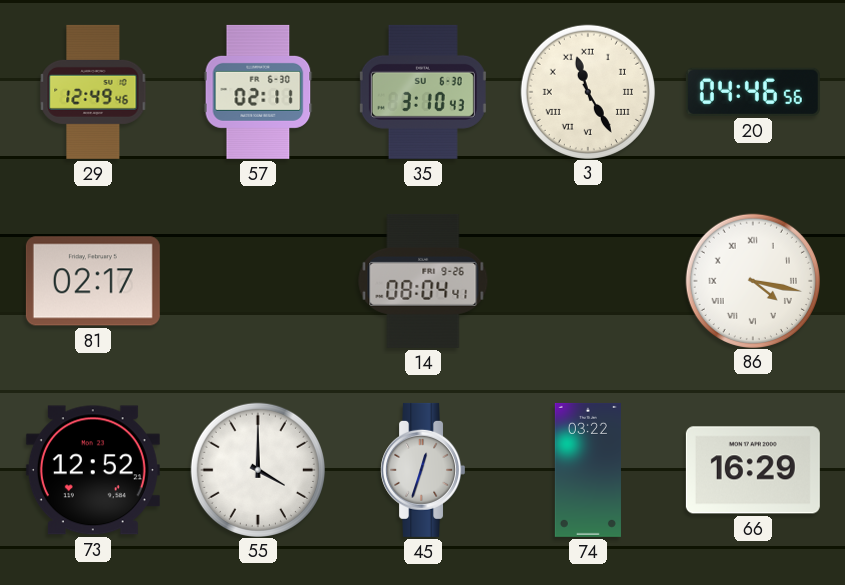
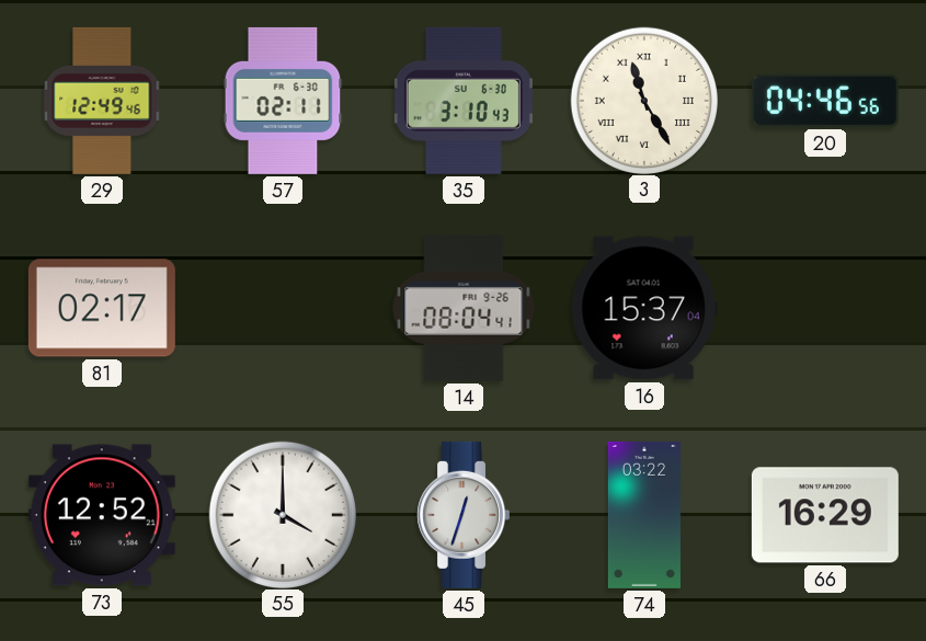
16: none -> 15:37
86: 4:17 -> none
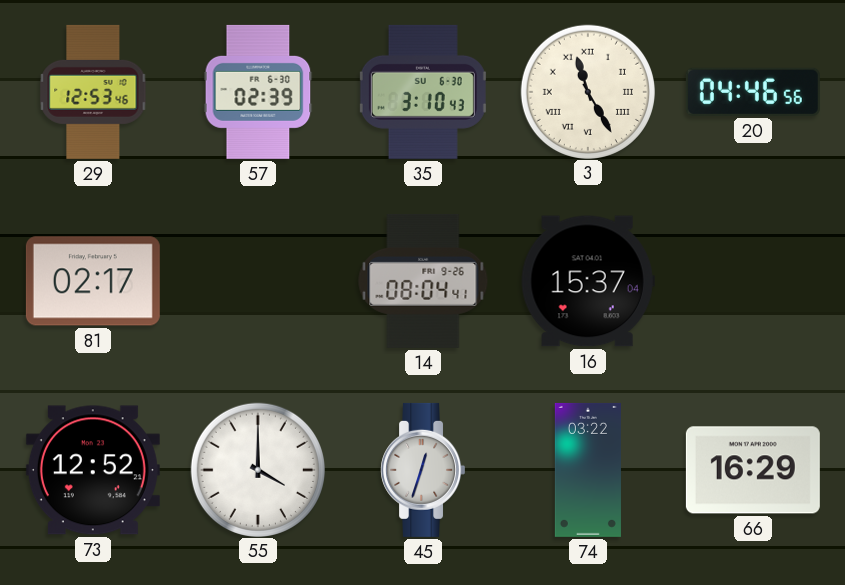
29: 12:49 -> 12:53
57: 02:11 -> 02:39
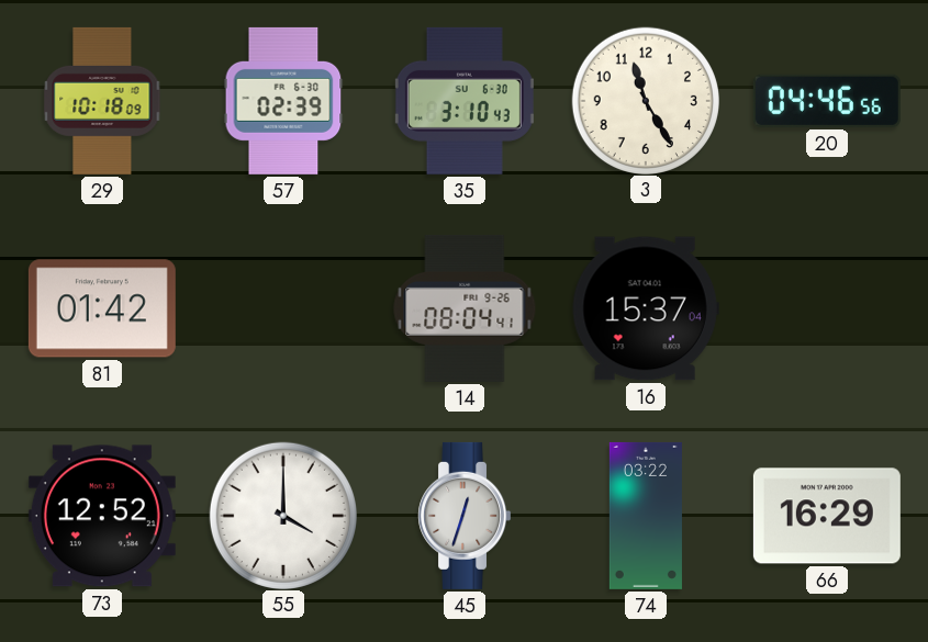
29: 12:53 -> 10:18
3 numerals: Roman -> Arabic
81: 02:17 -> 01:42
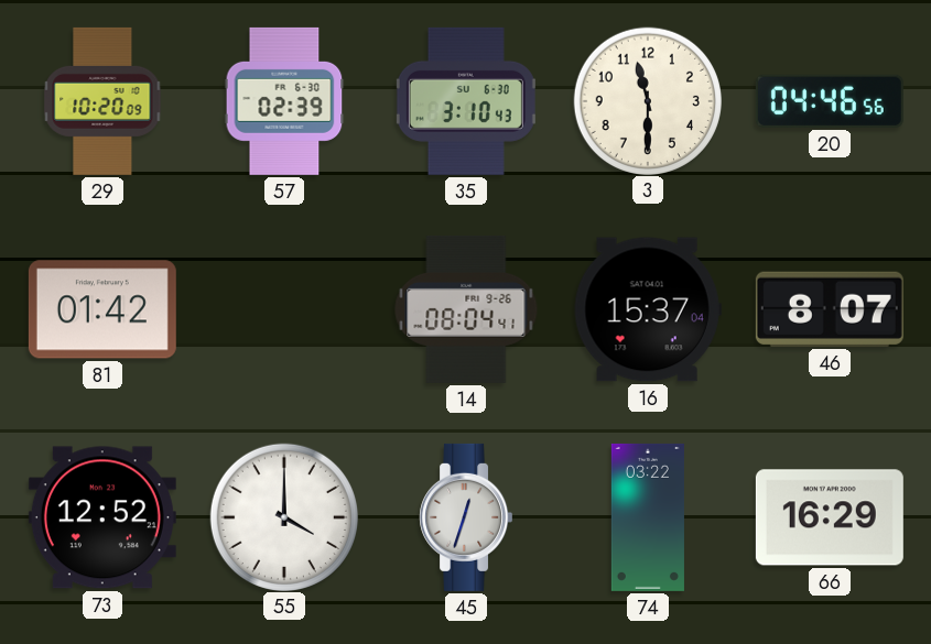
29: 10:18 -> 10:20
3: 11:25 -> 11:30
46: none -> 8:07
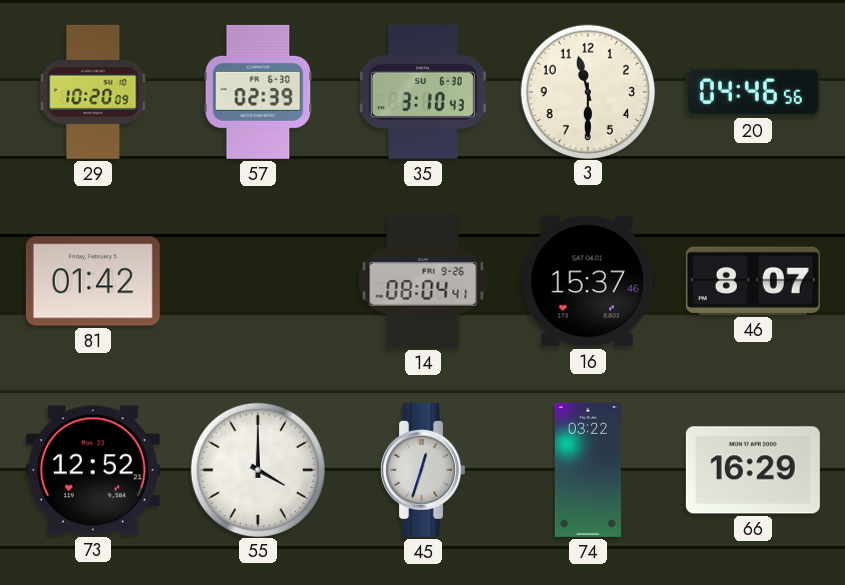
16: 15:37:04 -> 15:37:46
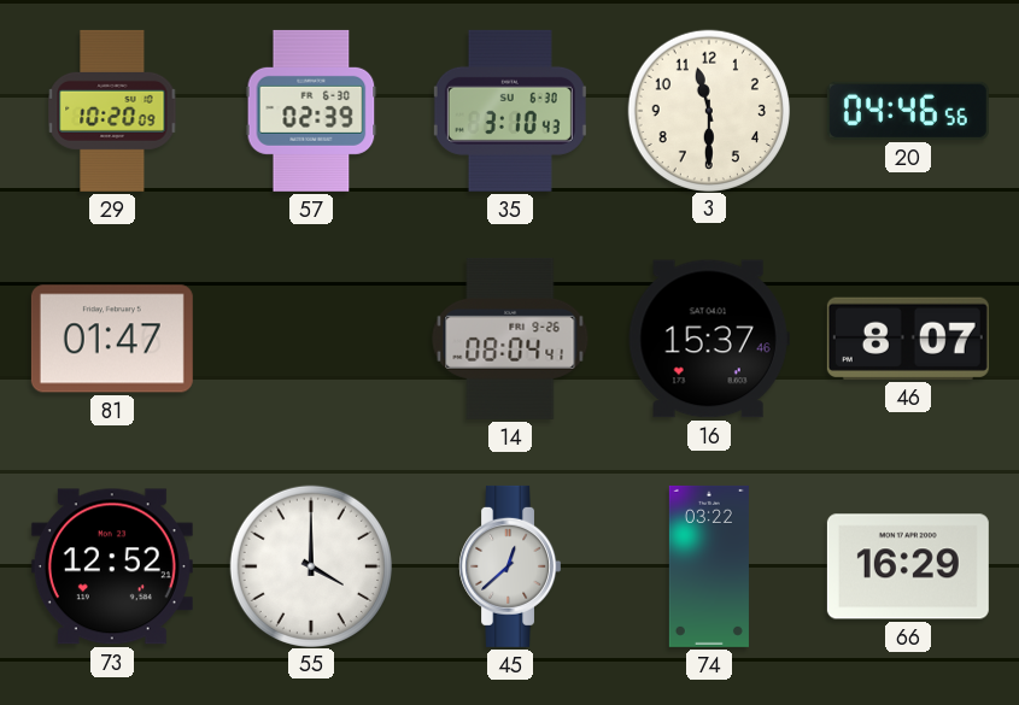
81: 01:42 -> 01:47
45: 12:33 -> 12:38
